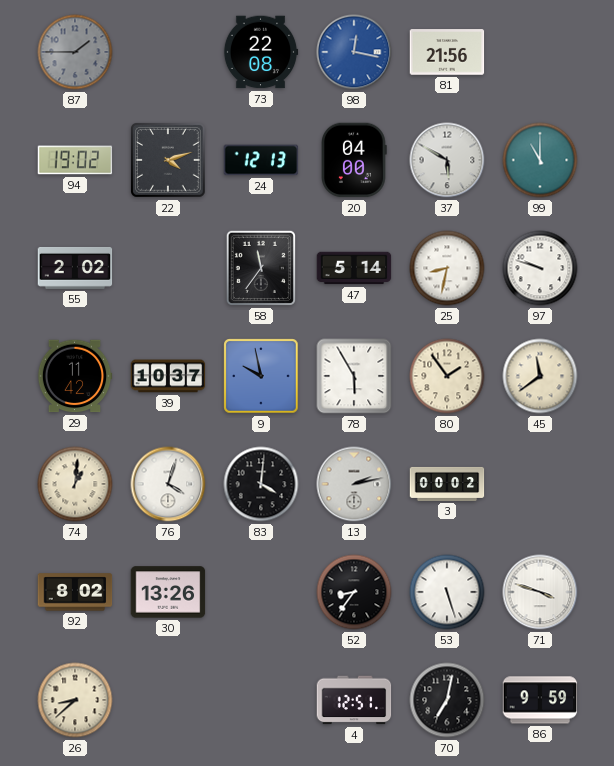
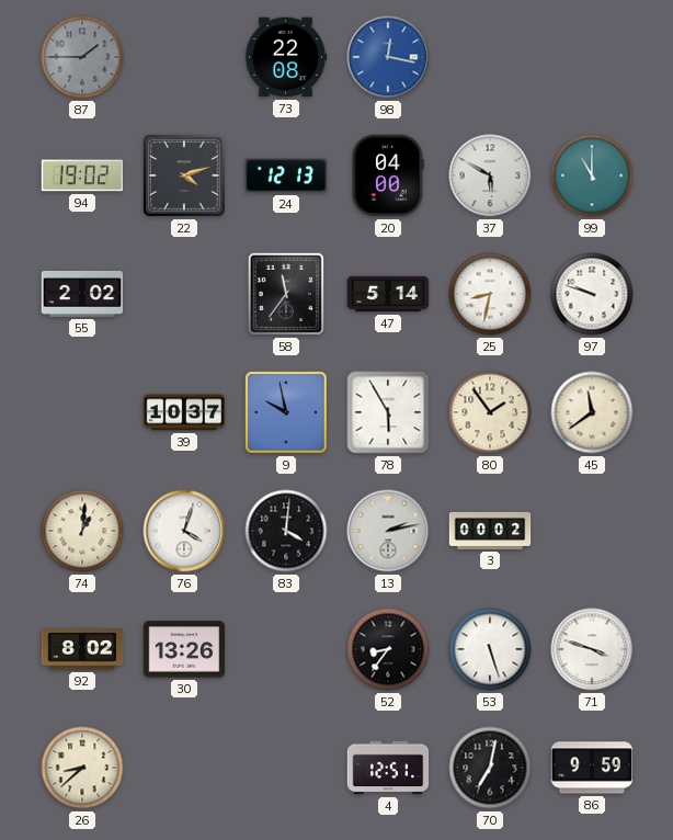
81: 21:56 -> none
29: 11:42 -> none
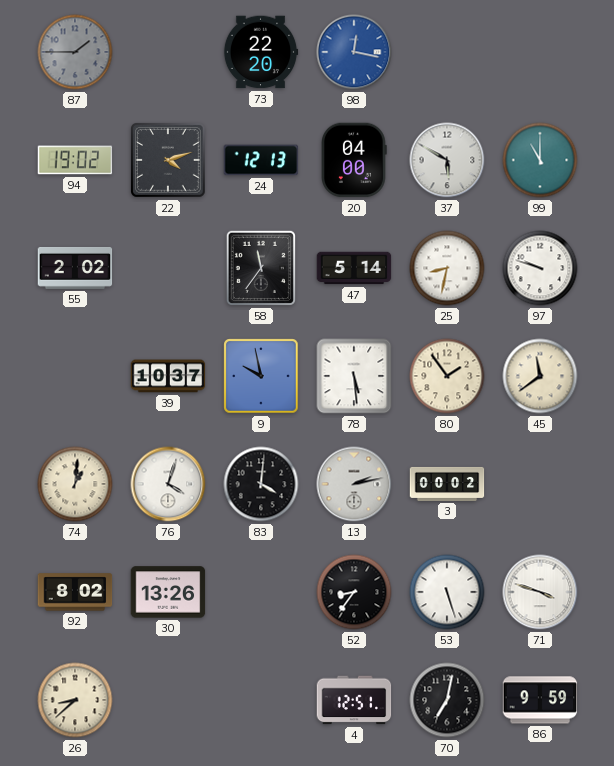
73: 22:08 -> 22:20
78: 5:55 -> 5:29
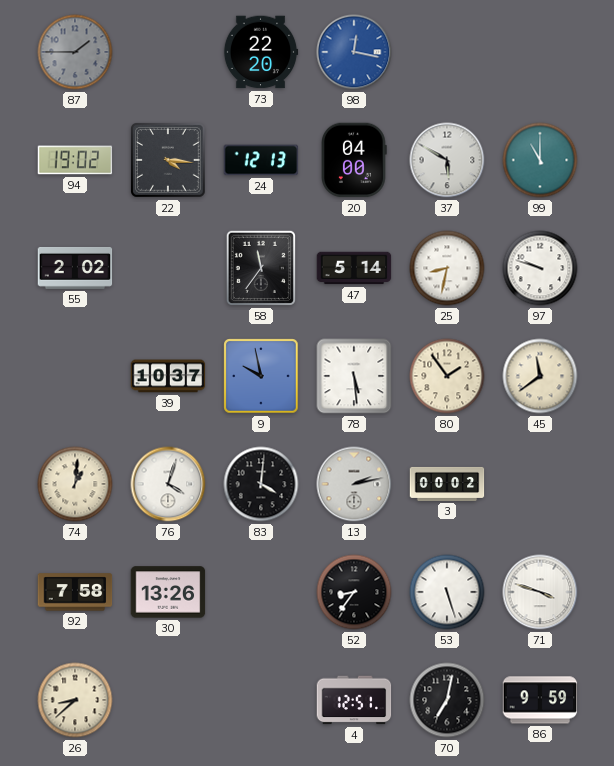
22: 4:12 -> 4:16
92: 8:02 -> 7:58
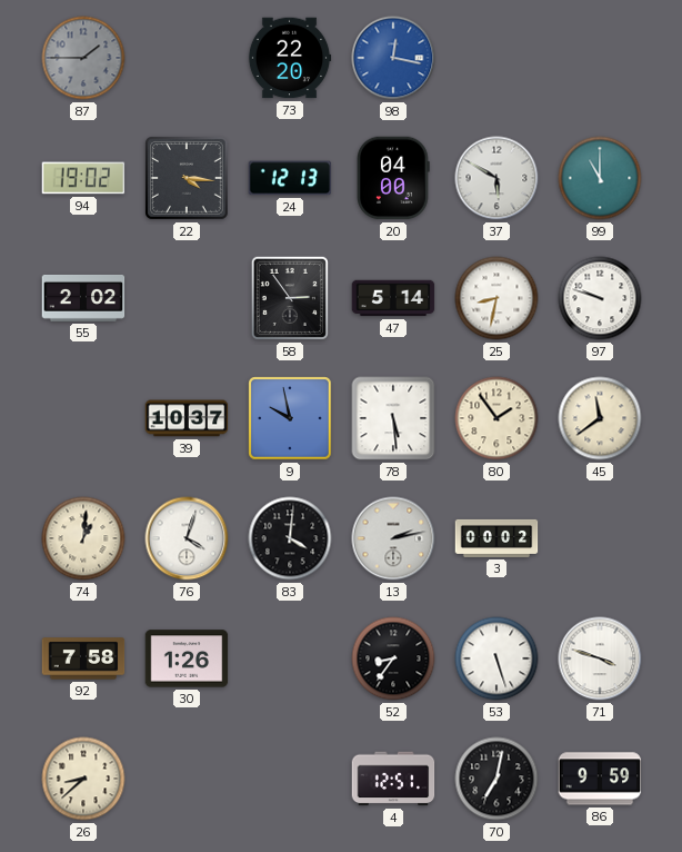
58: 11:36 -> 2:54
30: 13:26 -> 1:26
